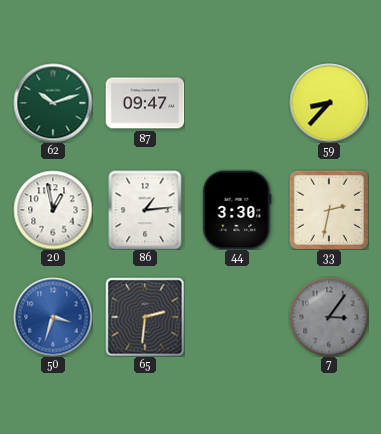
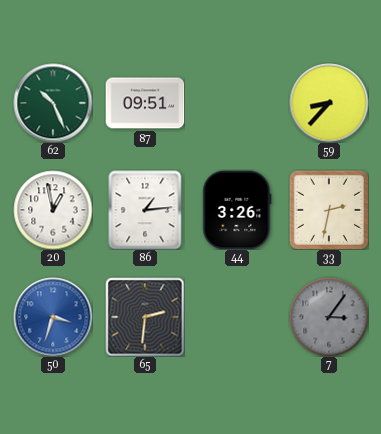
62: 10:12 -> 10:26
87: 09:47 -> 09:51
44: 3:30 -> 3:26
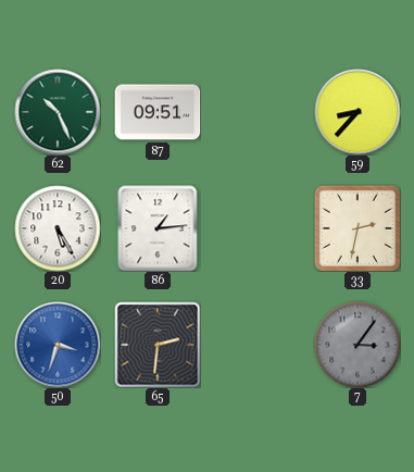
20: 12:58 -> 5:25
44: 3:26 -> none
